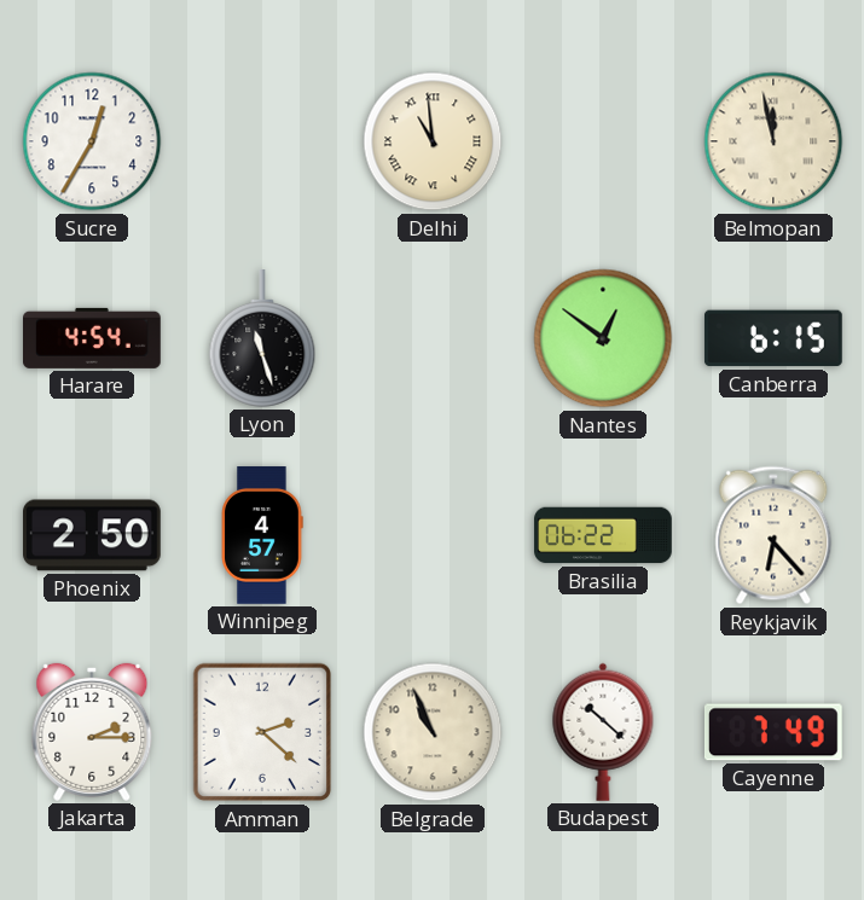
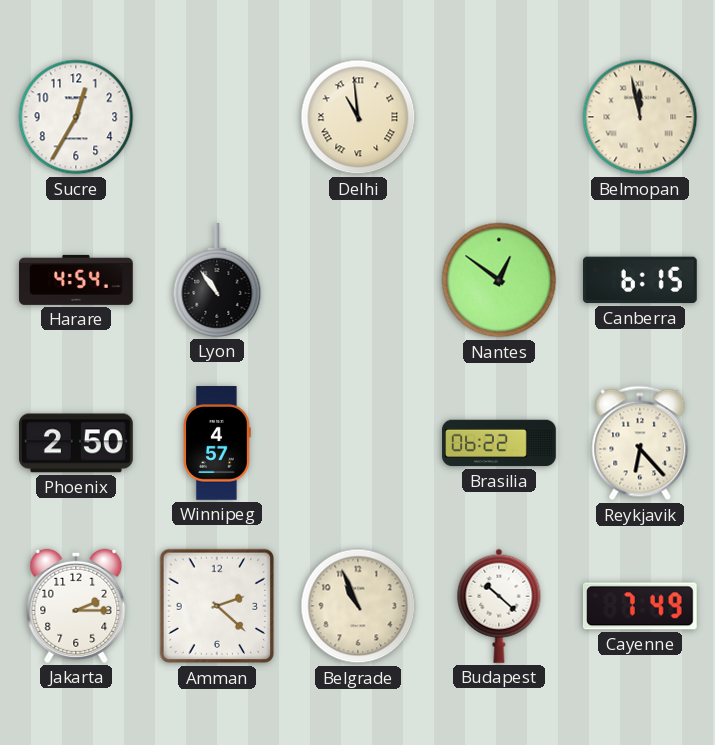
Lyon: 11:27 -> 10:54
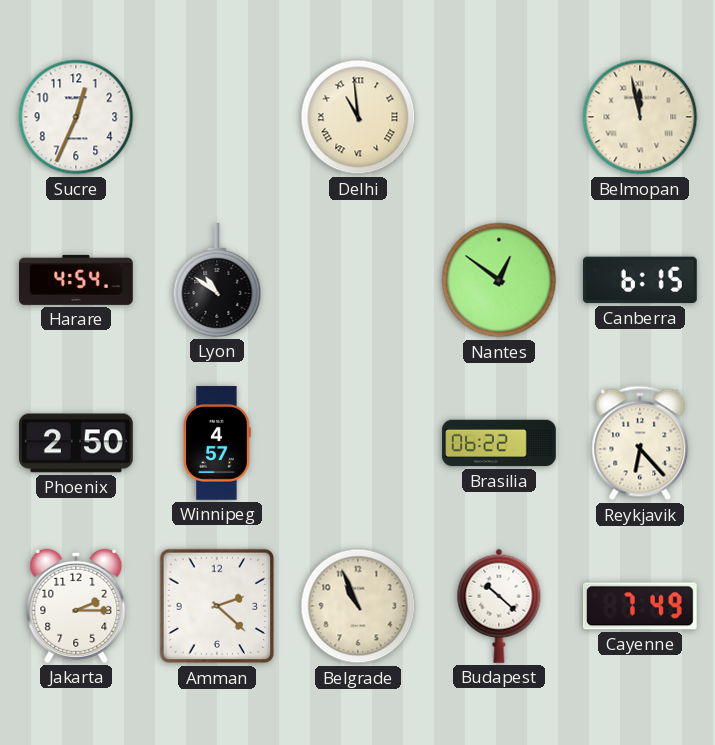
Sucre: 12:35 -> 12:34
Lyon: 10:54 -> 10:51
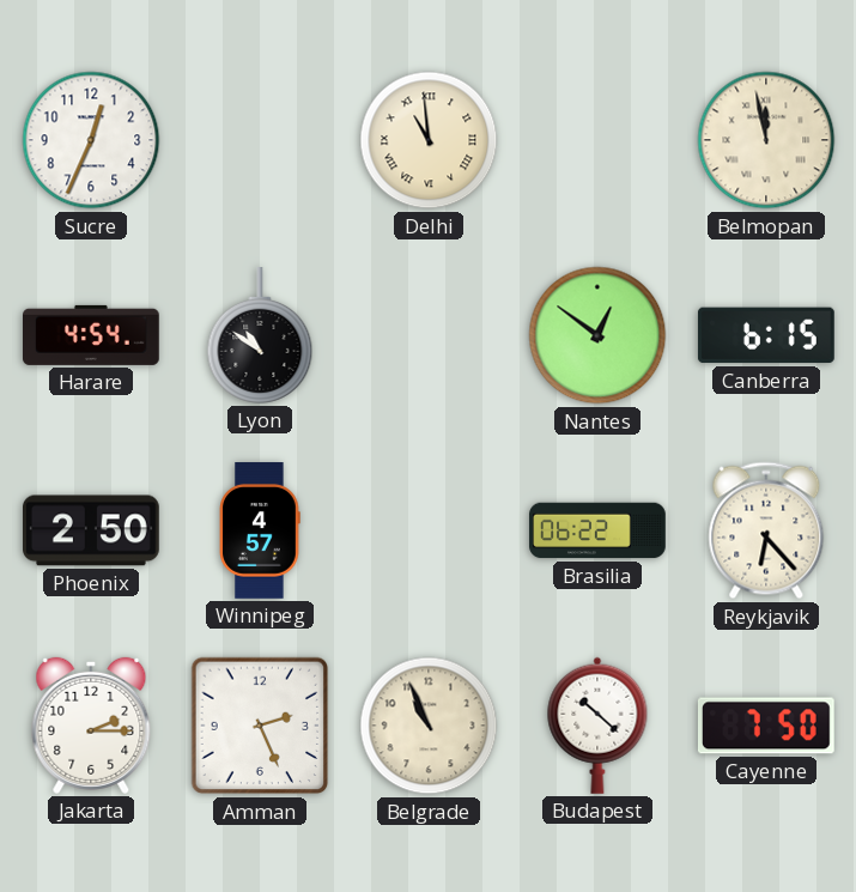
Amman: 2:22 -> 2:26
Cayenne: 7:49 -> 7:50
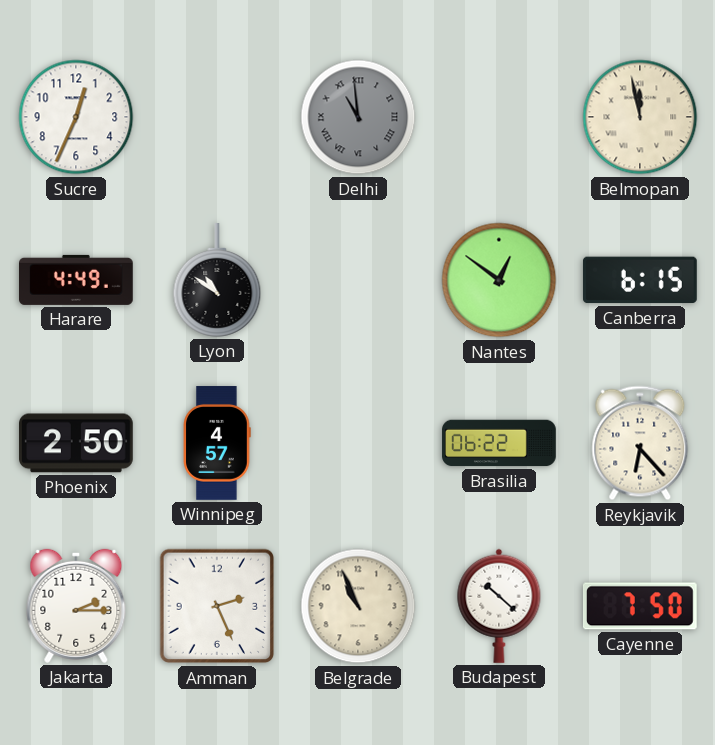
Delhi dial: cream -> grey
Harare: 4:54 -> 4:49
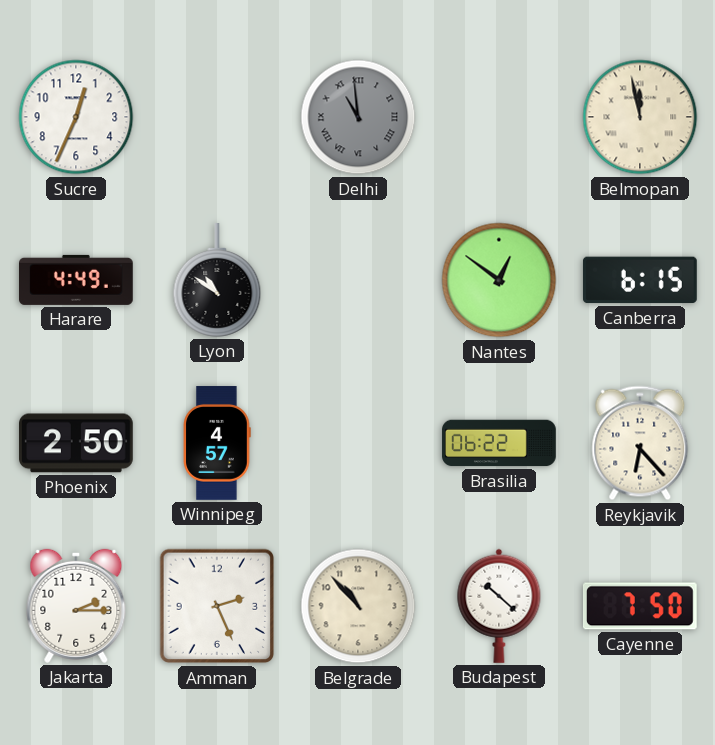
Belgrade: 10:56 -> 10:53
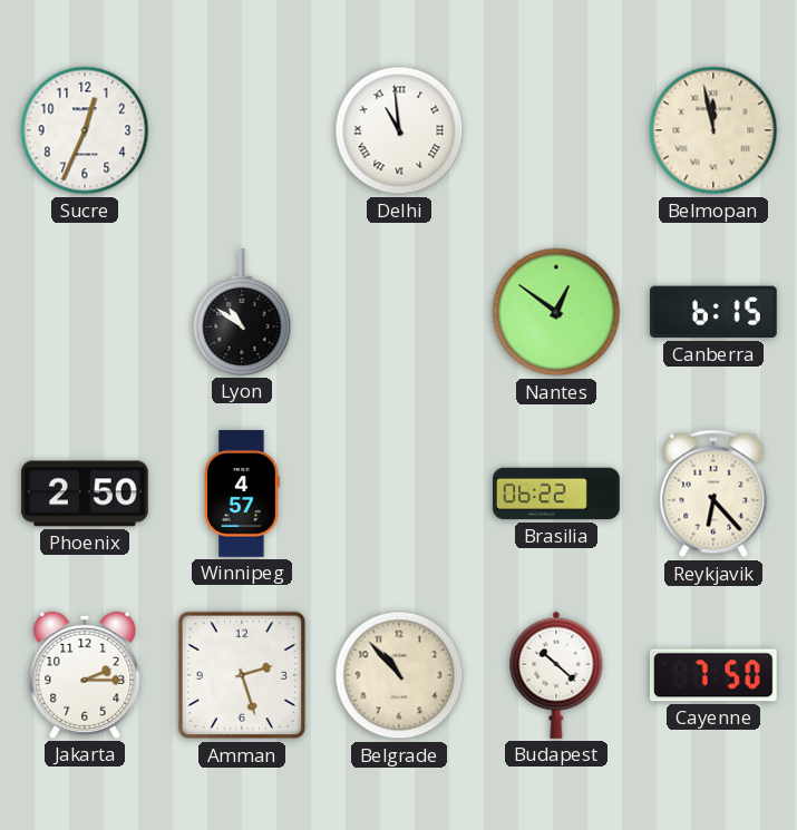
Delhi dial: grey -> white
Harare: 4:49 -> none
Amman: 2:26 -> 2:27
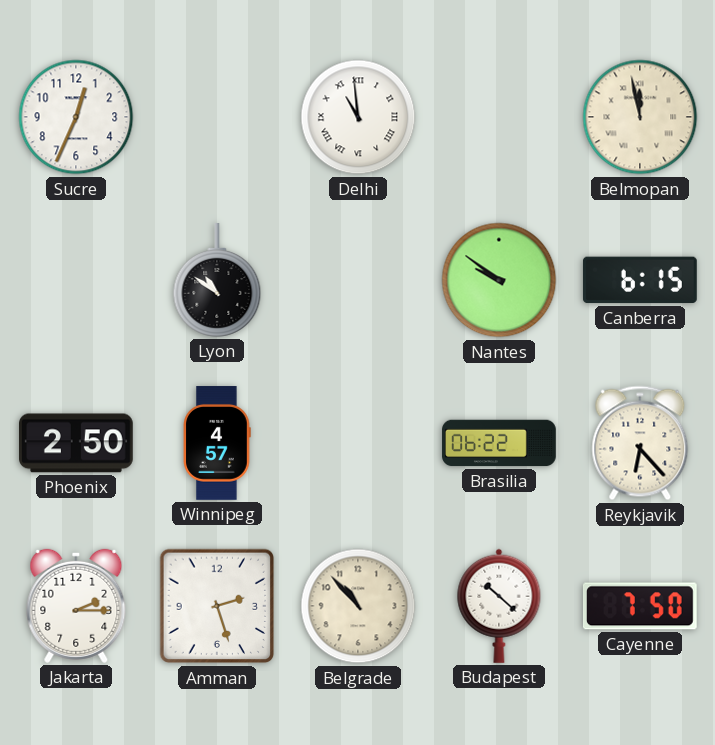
Nantes: 12:51 -> 9:51
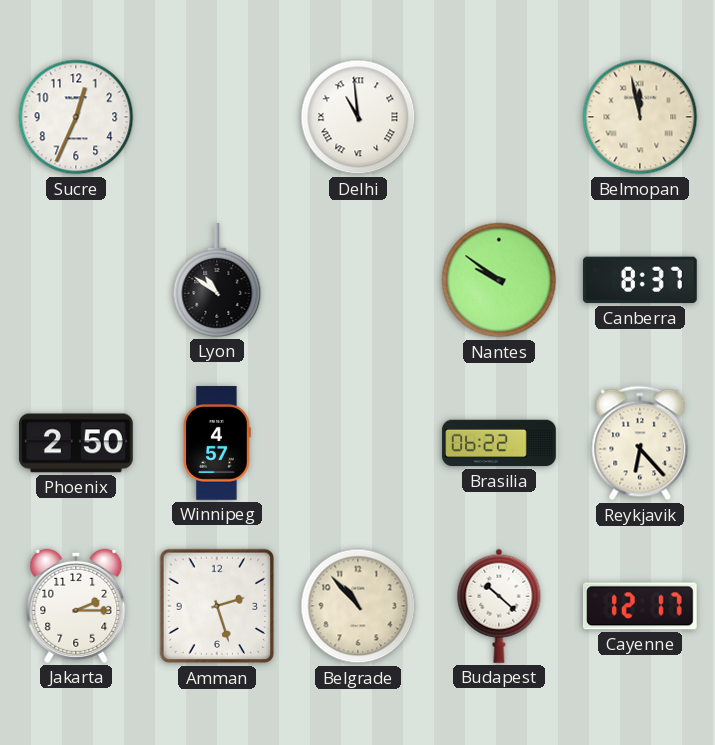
Canberra: 6:15 -> 8:37
Cayenne: 7:50 -> 12:17
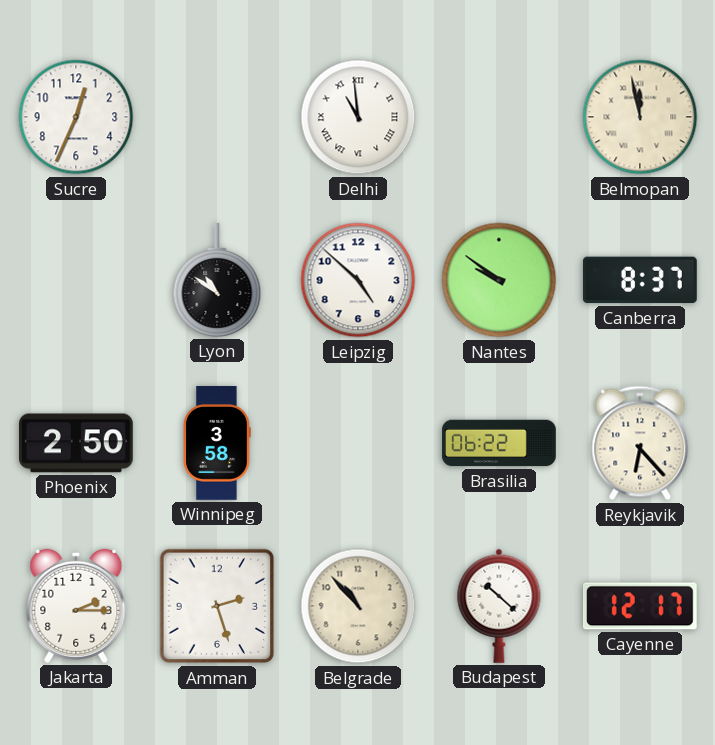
Leipzig: none -> 4:52
Winnipeg: 4:57 -> 3:58
